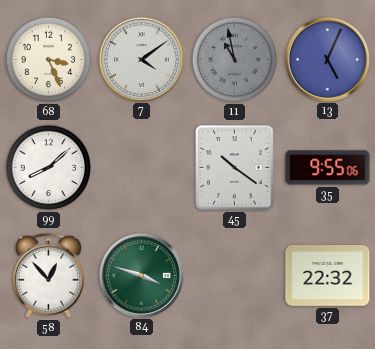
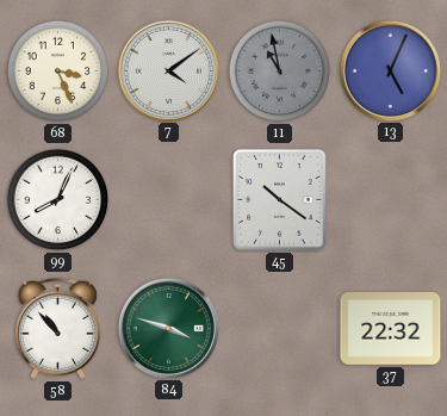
99: 8:08 -> 8:04
35: 9:55 -> none
58: 12:53 -> 10:53
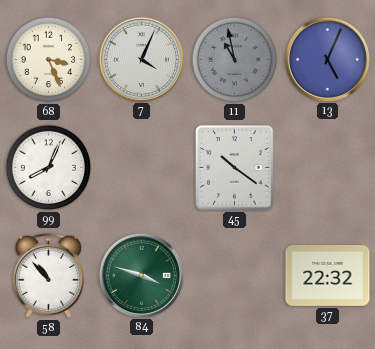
7: 4:09 -> 4:04
